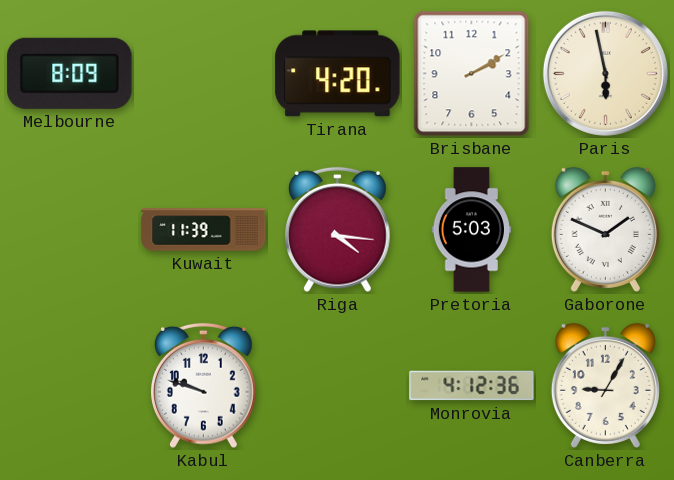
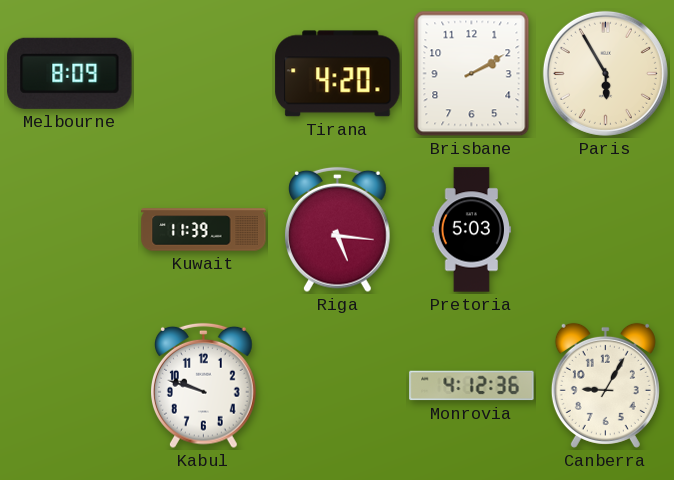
Paris: 5:58 -> 5:55
Riga: 4:16 -> 5:16
Gaborone: 1:49 -> none
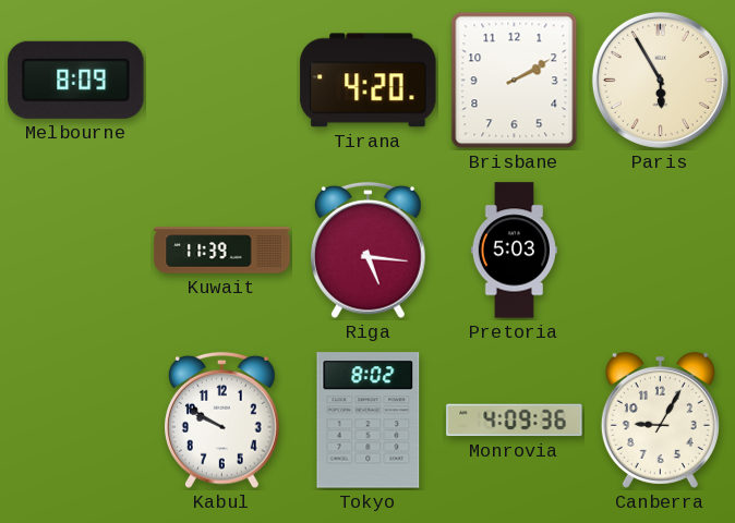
Kabul: 9:48 -> 9:50
Tokyo: none -> 8:02
Monrovia: 4:12 -> 4:09
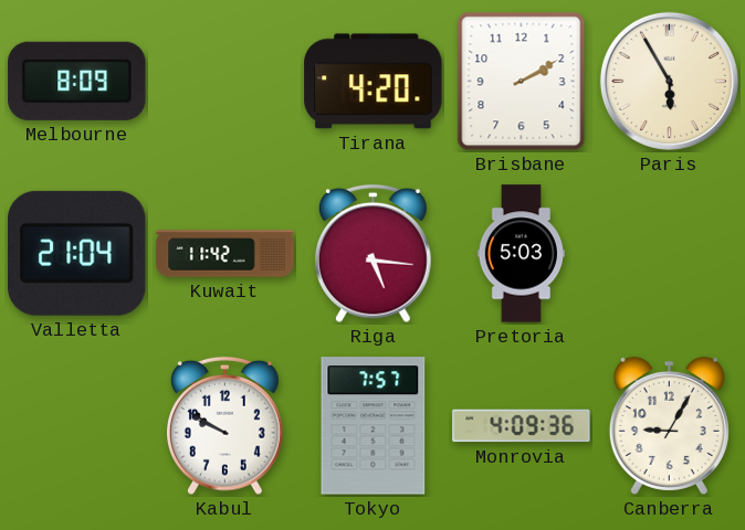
Valletta: none -> 21:04
Kuwait: 11:39 -> 11:42
Tokyo: 8:02 -> 7:57
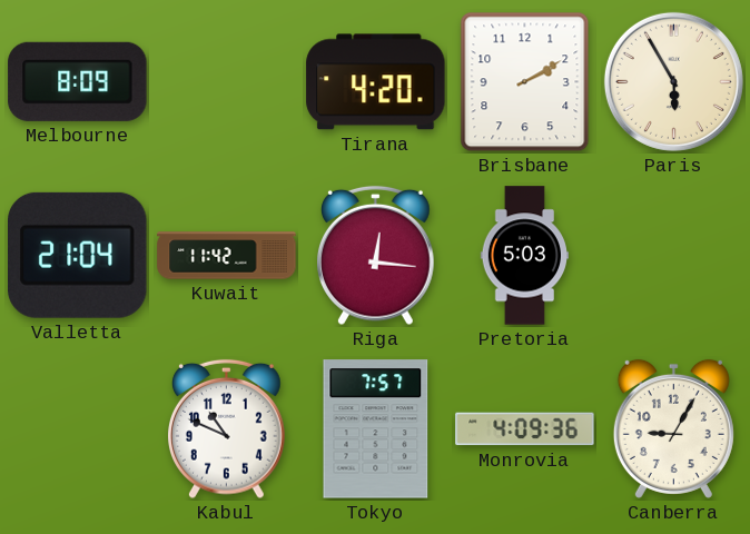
Riga: 5:16 -> 12:16
Kabul: 9:50 -> 10:49
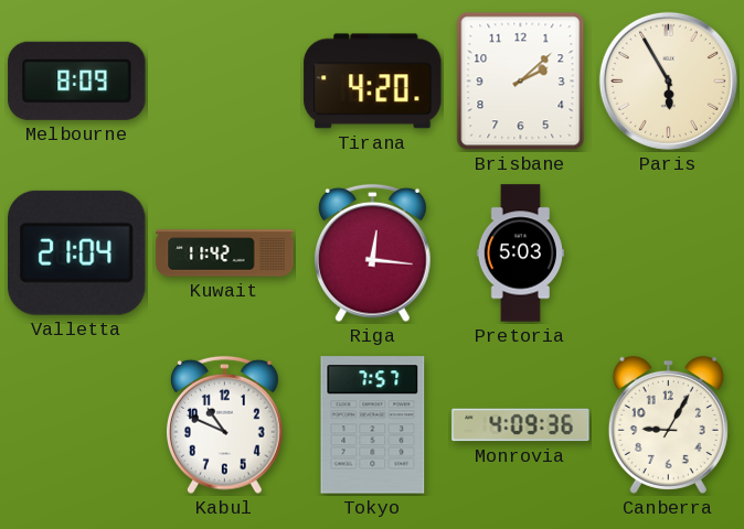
Brisbane: 2:10 -> 2:08
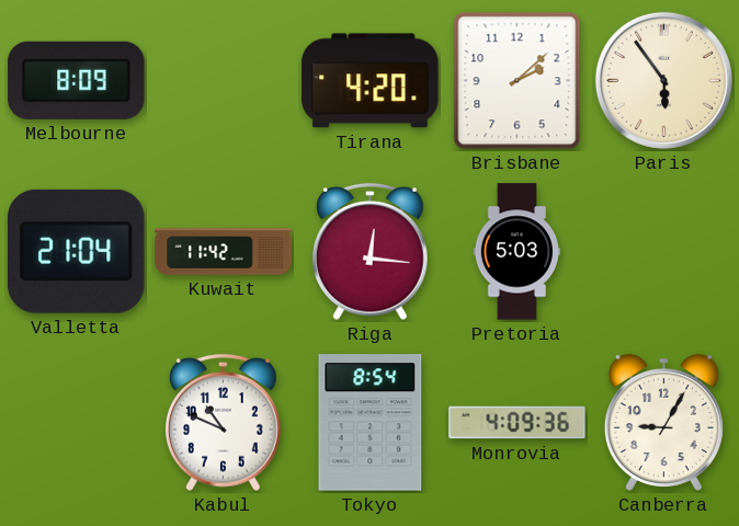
Paris: 5:55 -> 5:54
Tokyo: 7:57 -> 8:54
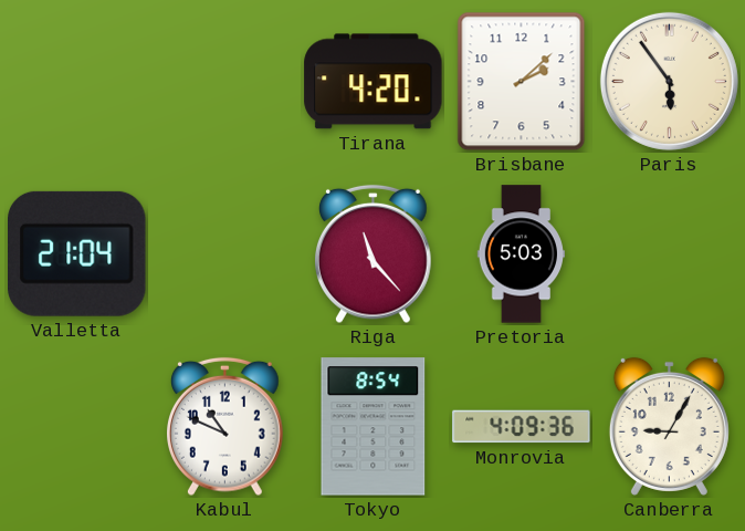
Melbourne: 8:09 -> none
Kuwait: 11:42 -> none
Riga: 12:16 -> 11:23
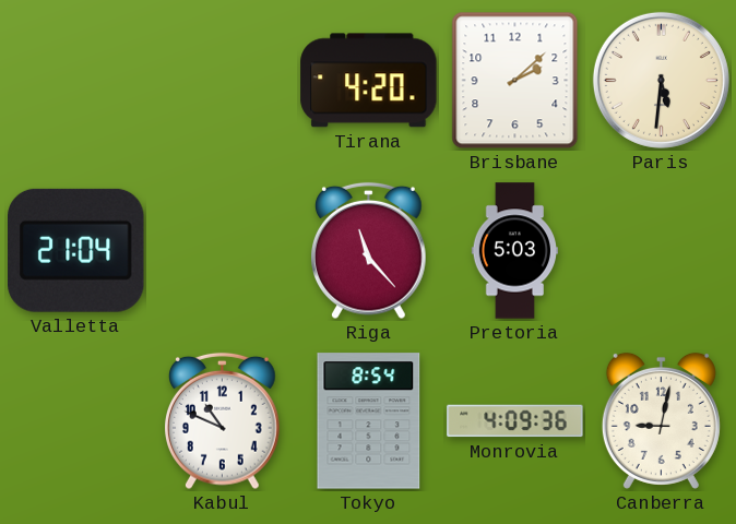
Paris: 5:54 -> 5:31
Canberra: 9:05 -> 9:02
